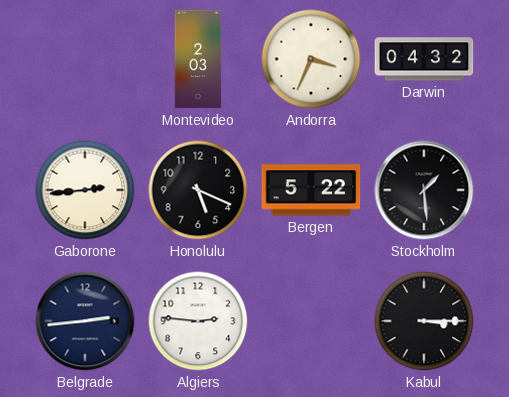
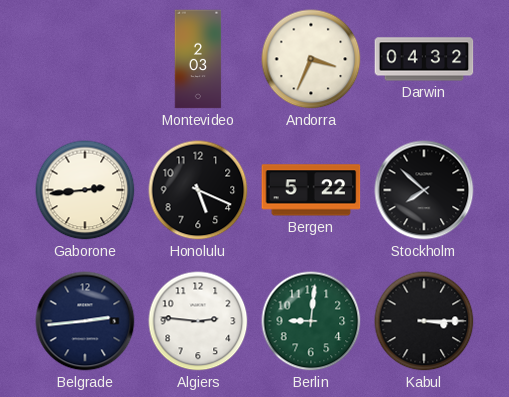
Stockholm: 1:29 -> 7:52
Berlin: none -> 9:01
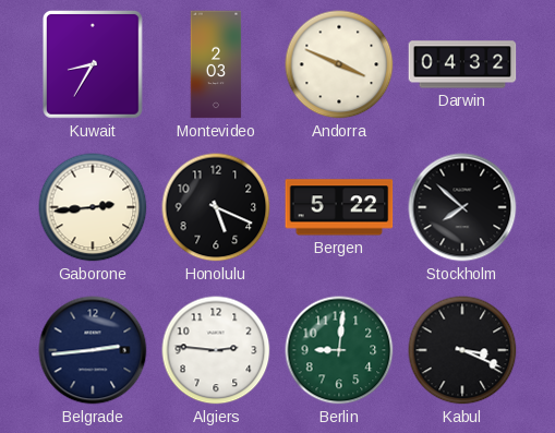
Kuwait: none -> 8:35
Andorra: 3:34 -> 3:49
Kabul: 3:15 -> 3:19
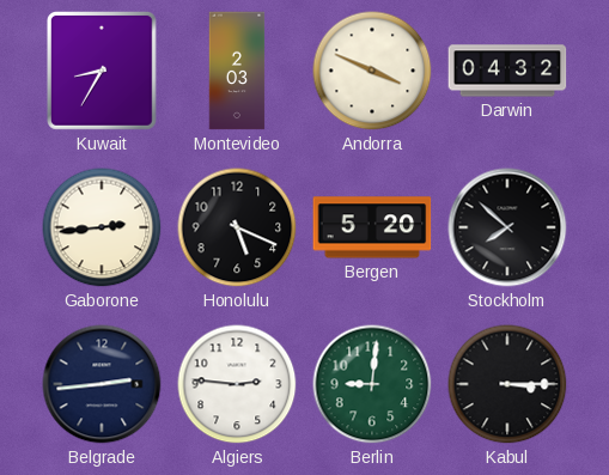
Bergen: 5:22 -> 5:20
Kabul: 3:19 -> 3:15
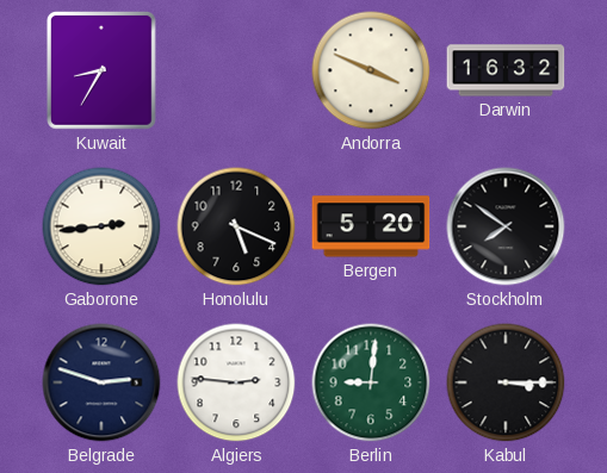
Montevideo: 2:03 -> none
Darwin: 04:32 -> 16:32
Stockholm: 7:52 -> 7:51
Belgrade: 2:44 -> 2:48
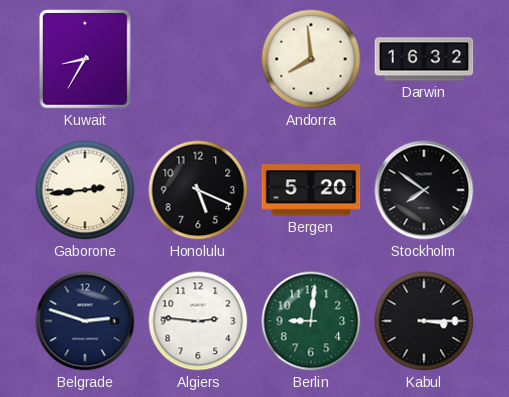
Andorra: 3:49 -> 7:59
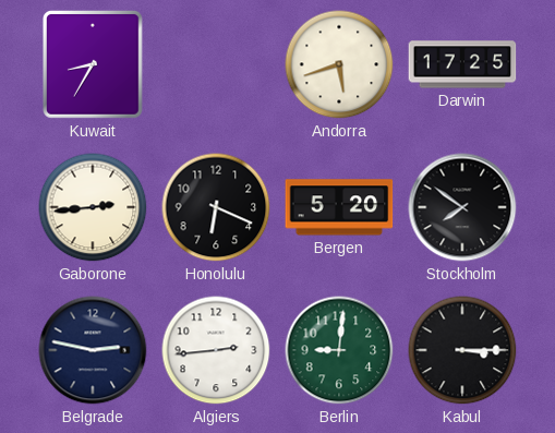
Andorra: 7:59 -> 5:42
Darwin: 16:32 -> 17:25
Honolulu: 5:19 -> 6:19
Belgrade: 2:48 -> 2:47
Algiers: 2:46 -> 2:44
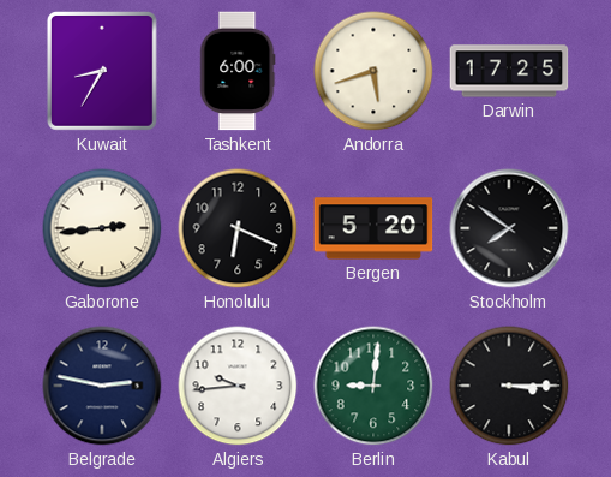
Tashkent: none -> 6:00
Algiers: 2:44 -> 9:44
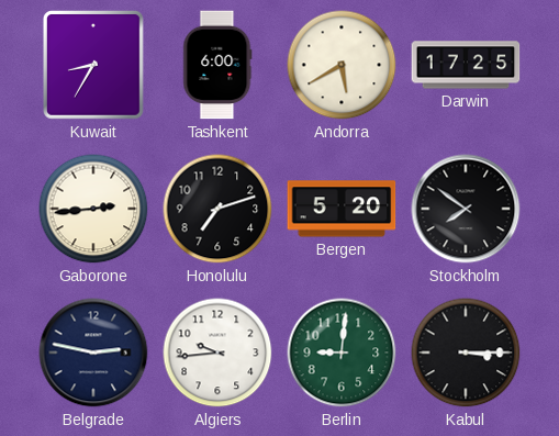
Andorra: 5:42 -> 5:40
Honolulu: 6:19 -> 7:12
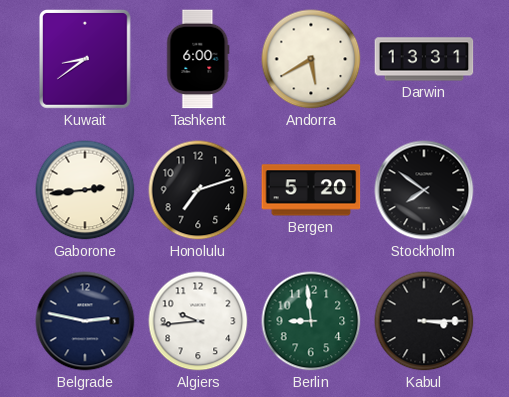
Kuwait: 8:35 -> 8:39
Darwin: 17:25 -> 13:31
Berlin: 9:01 -> 8:59
